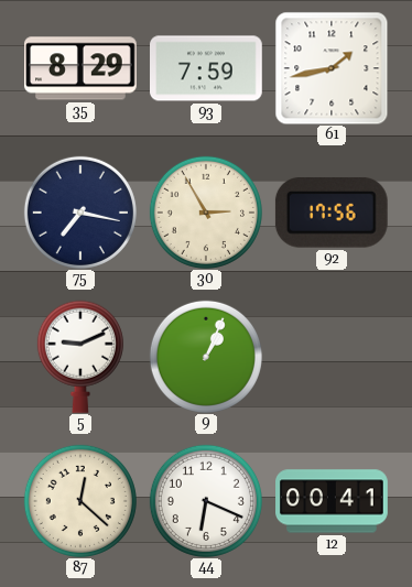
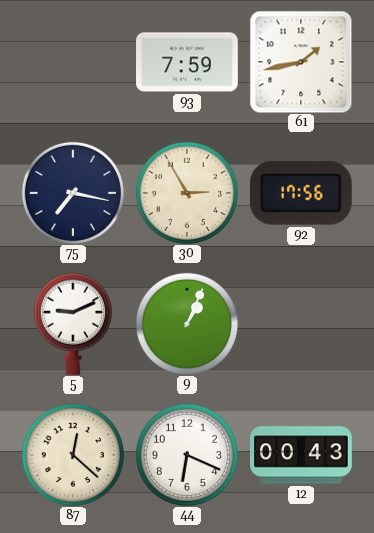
35: 8:29 -> none
12: 00:41 -> 00:43
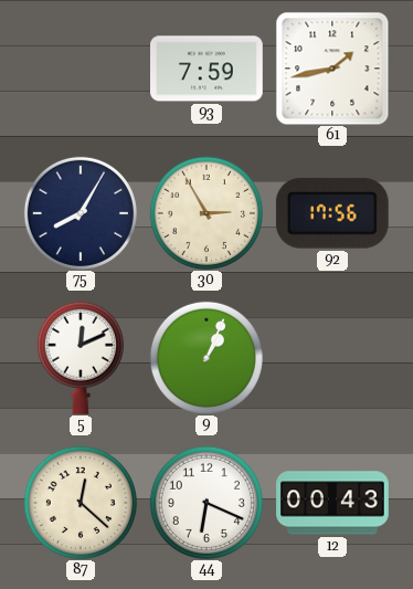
75: 7:17 -> 8:05
5: 9:11 -> 12:11
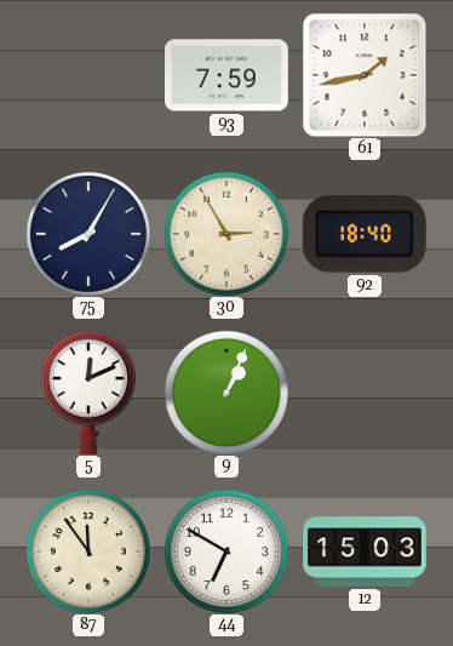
92: 17:56 -> 18:40
87: 12:22 -> 11:54
44: 6:19 -> 6:50
12: 00:43 -> 15:03
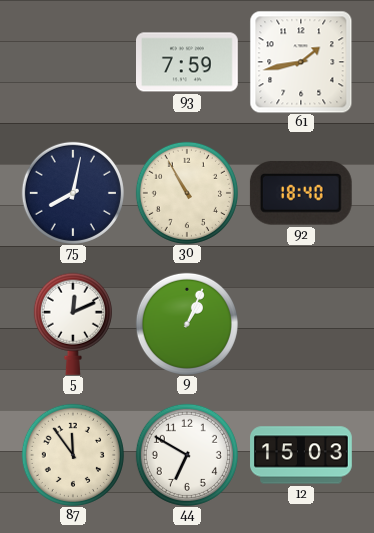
75: 8:05 -> 8:02
30: 2:55 -> 10:55
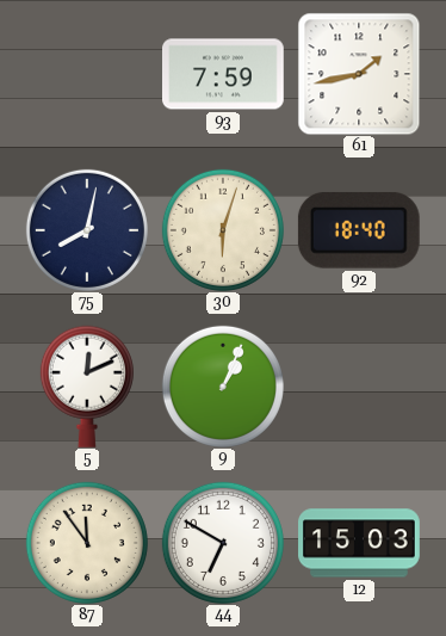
30: 10:55 -> 6:03
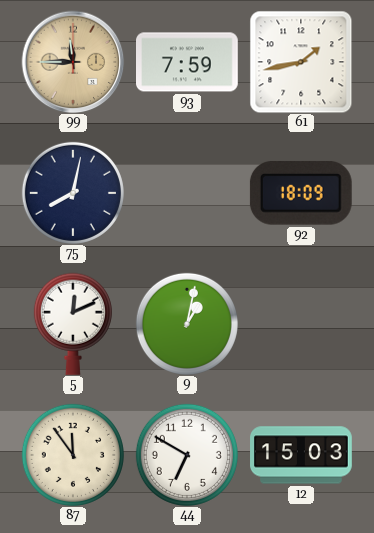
99: none -> 11:45
30: 6:03 -> none
92: 18:40 -> 18:09
9: 1:04 -> 1:02
